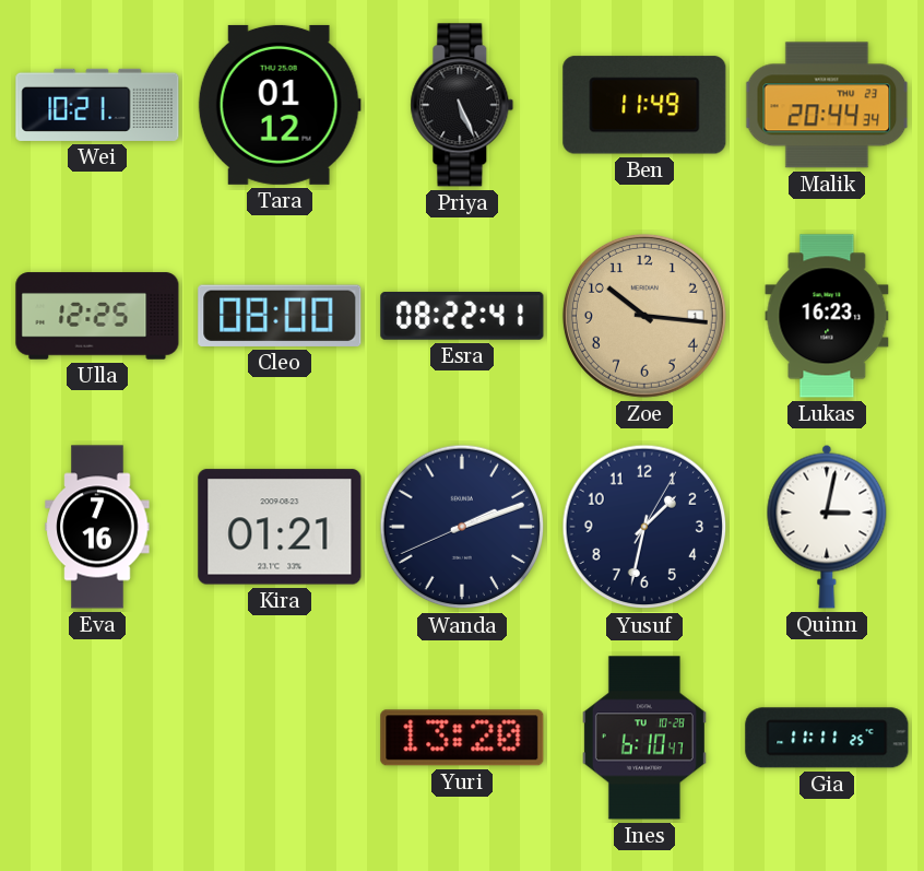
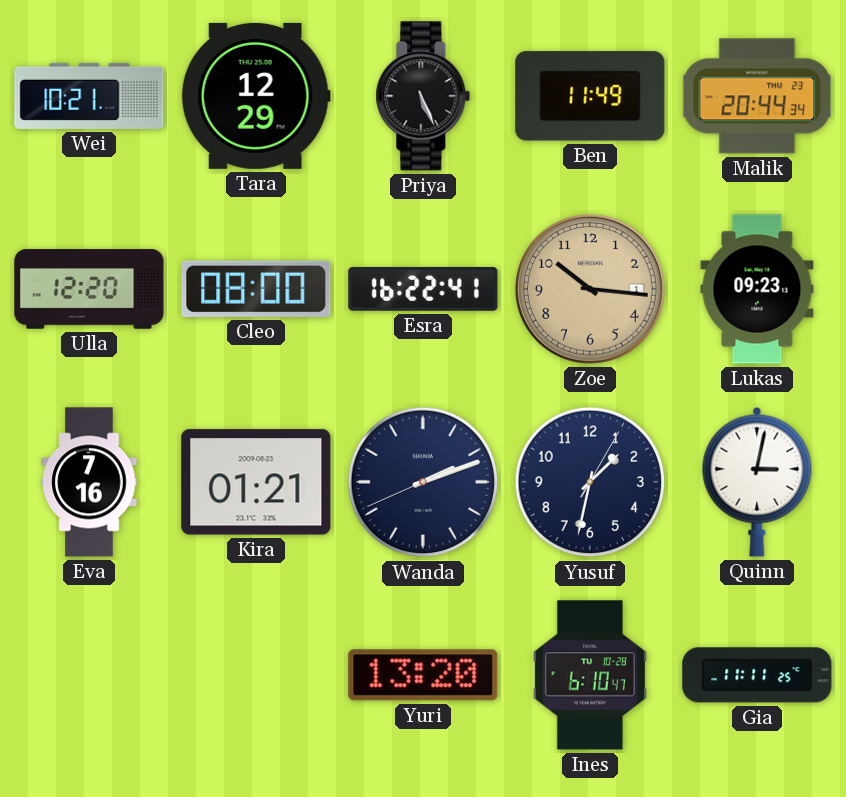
Tara: 01:12 -> 12:29
Ulla: 12:25 -> 12:20
Esra: 08:22 -> 16:22
Lukas: 16:23 -> 09:23
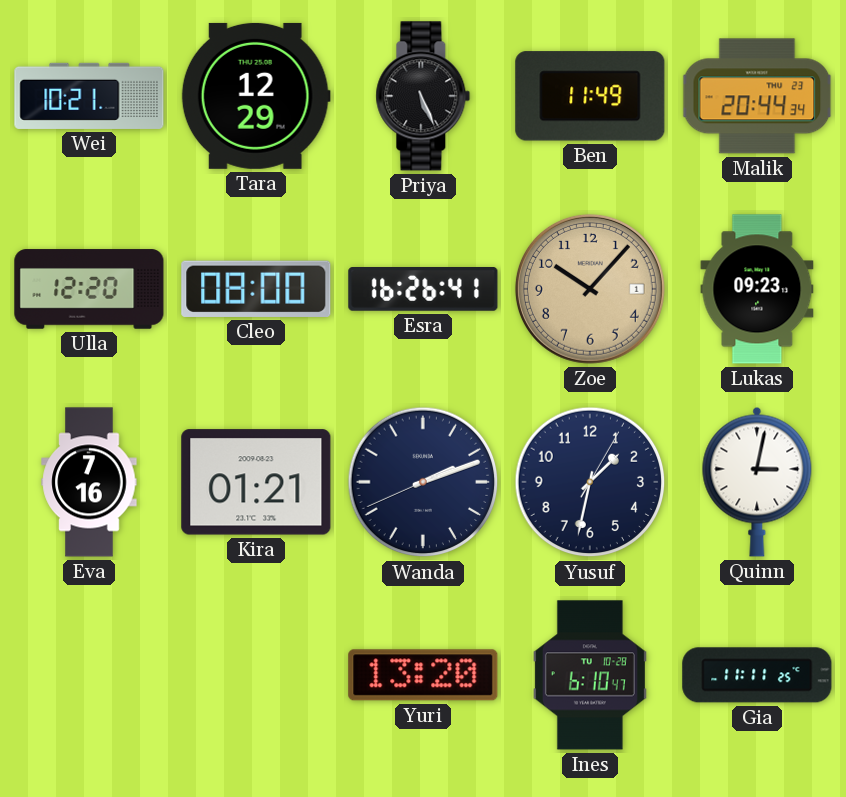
Esra: 16:22 -> 16:26
Zoe: 10:16 -> 10:07
